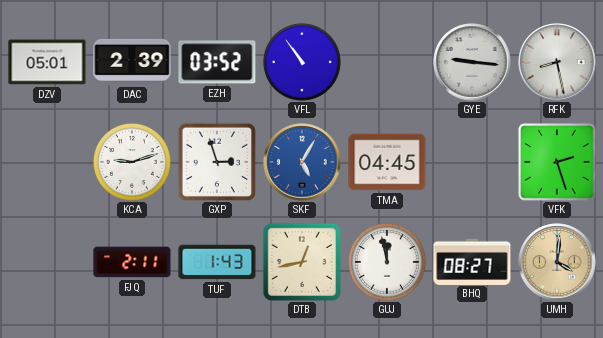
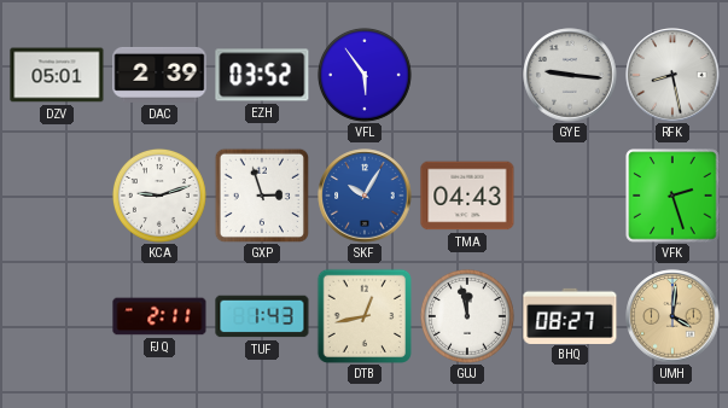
VFL: 10:54 -> 5:54
SKF: 5:05 -> 10:05
TMA: 04:45 -> 04:43
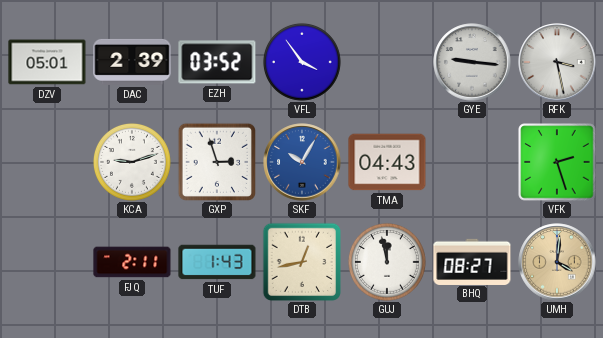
VFL: 5:54 -> 3:54
RFK: 8:28 -> 3:28
